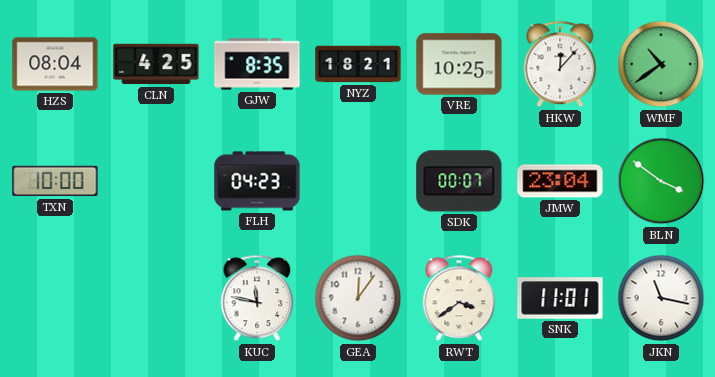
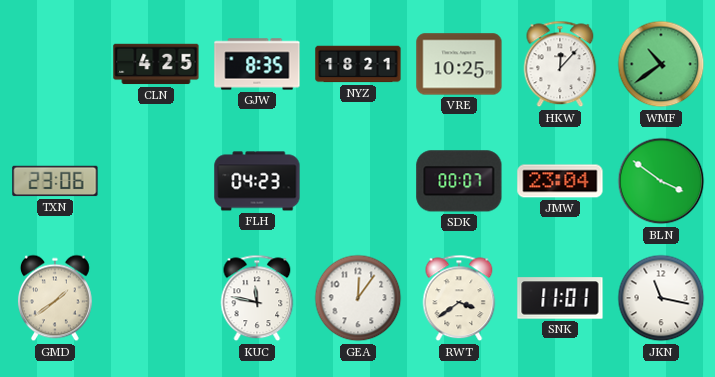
HZS: 08:04 -> none
TXN: 10:00 -> 23:06
GMD: none -> 1:39
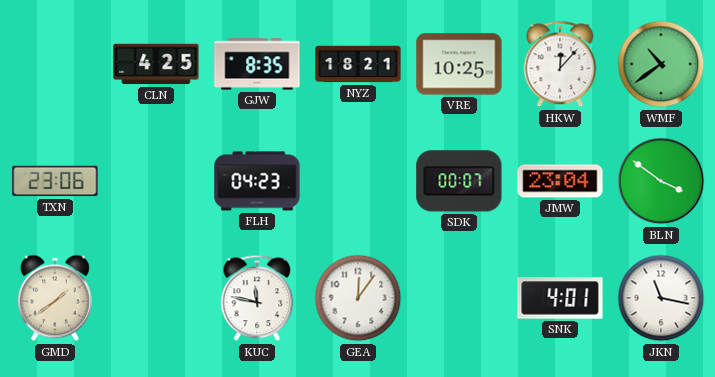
RWT: 3:39 -> none
SNK: 11:01 -> 4:01
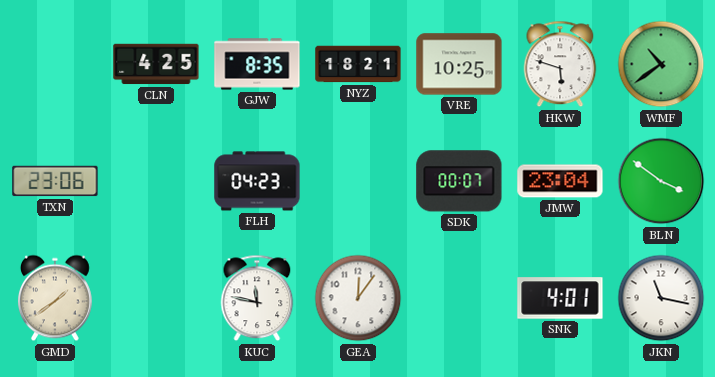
HKW: 12:07 -> 5:48
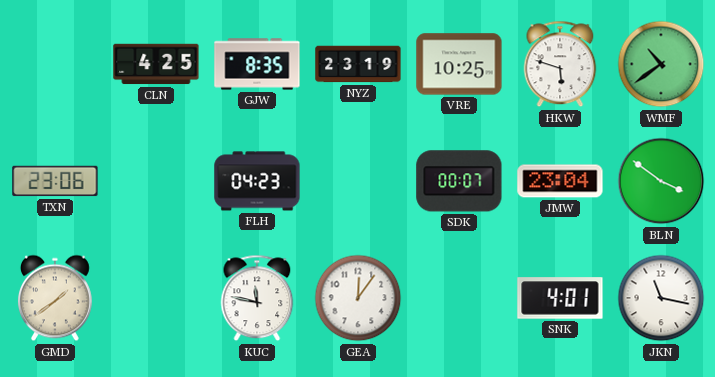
NYZ: 18:21 -> 23:19
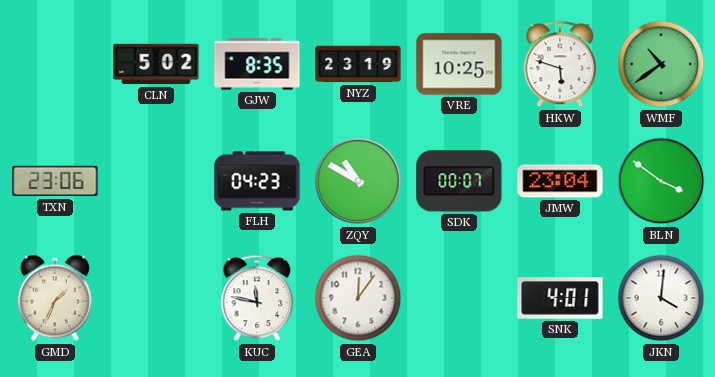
CLN: 4:25 -> 5:02
ZQY: none -> 10:50
GMD: 1:39 -> 1:34
JKN: 11:17 -> 4:01
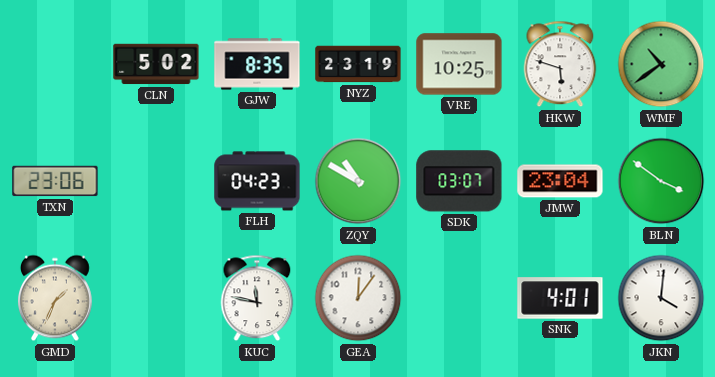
SDK: 00:07 -> 03:07
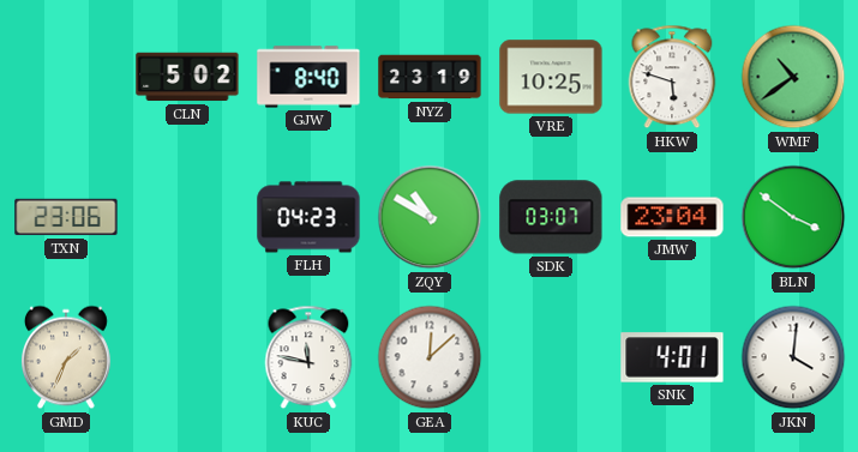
GJW: 8:35 -> 8:40
GEA: 12:06 -> 12:08
